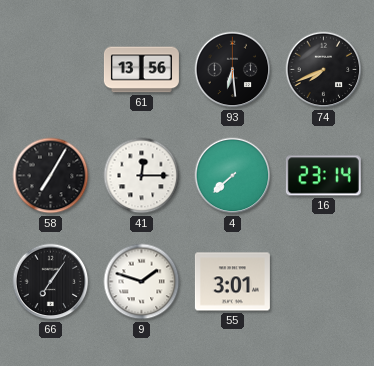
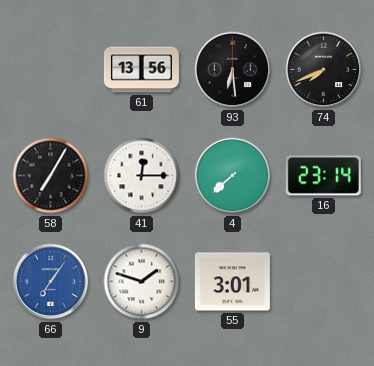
66 dial: black -> blue
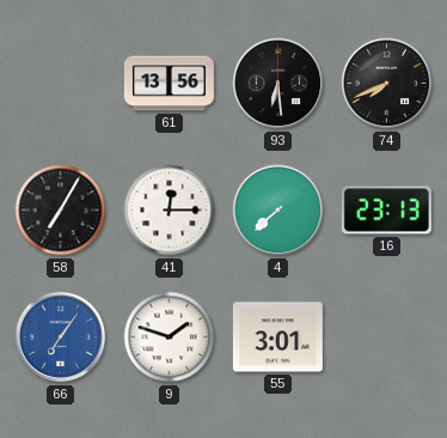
16: 23:14 -> 23:13
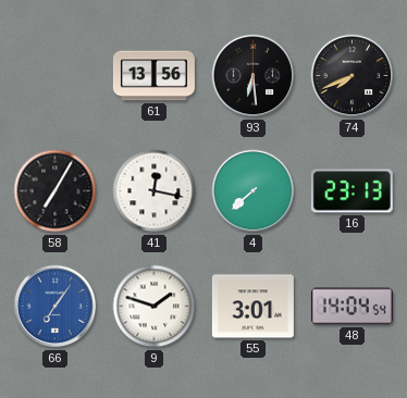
41: 12:15 -> 12:17
48: none -> 14:04
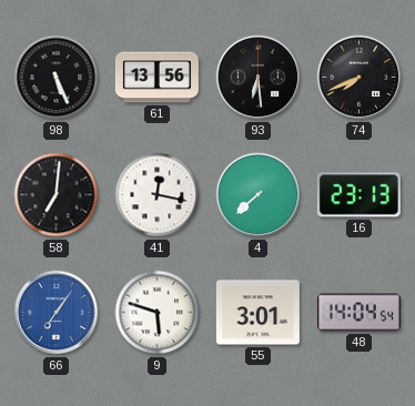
98: none -> 5:26
58: 7:05 -> 7:01
9: 1:48 -> 5:48
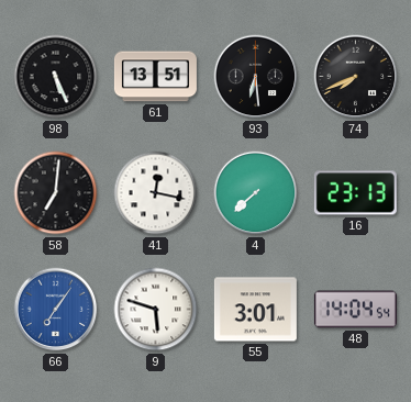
61: 13:56 -> 13:51
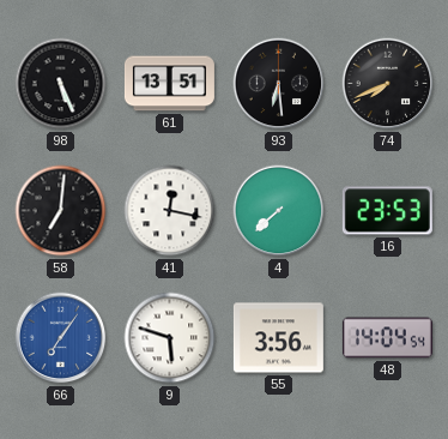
16: 23:13 -> 23:53
55: 3:01 -> 3:56
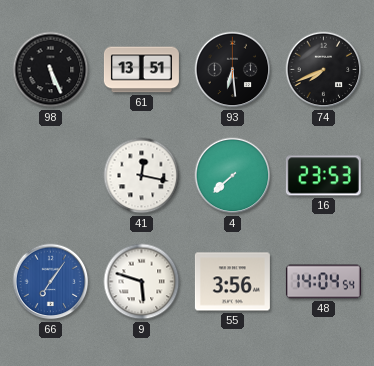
58: 7:01 -> none
